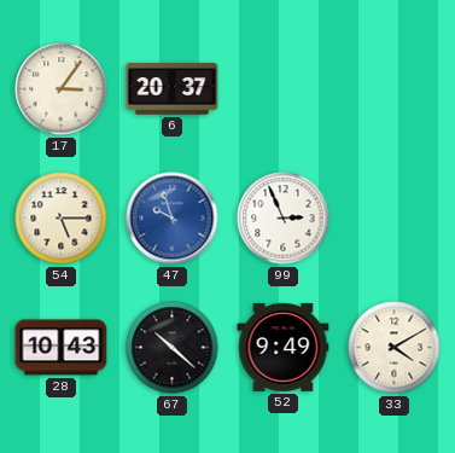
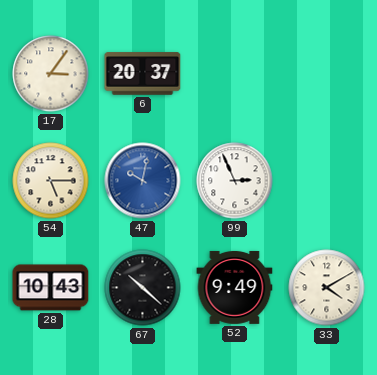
47: 9:57 -> 10:02
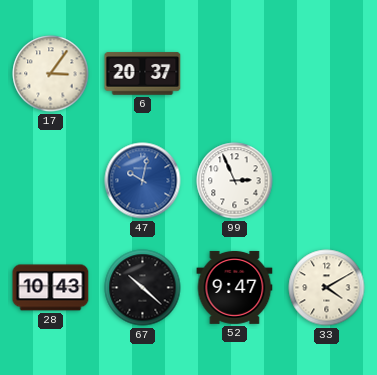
54: 5:15 -> none
52: 9:49 -> 9:47
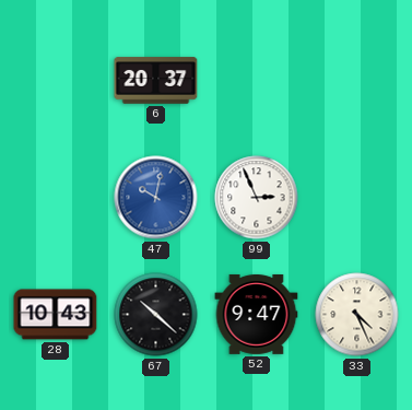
17: 3:06 -> none
33: 4:10 -> 4:26
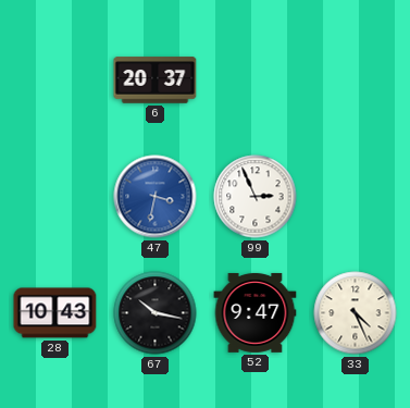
47: 10:02 -> 3:32
67: 10:22 -> 10:17
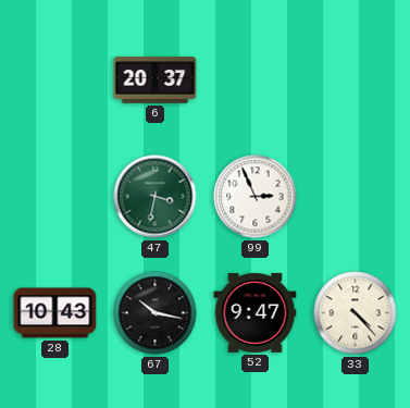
47 dial: blue -> green
33: 4:26 -> 4:23
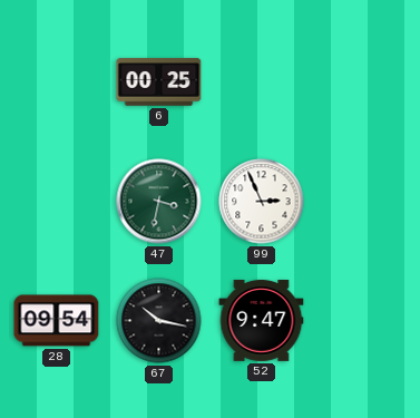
6: 20:37 -> 00:25
28: 10:43 -> 09:54
33: 4:23 -> none
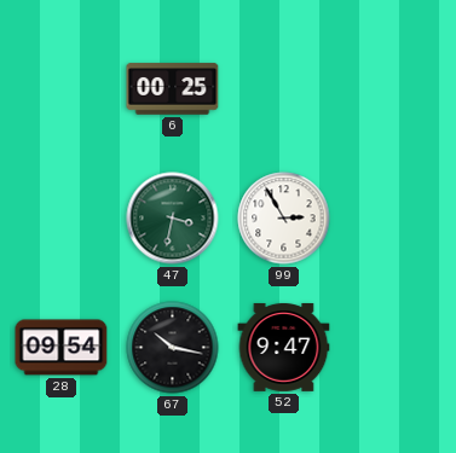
99: 2:56 -> 2:55
